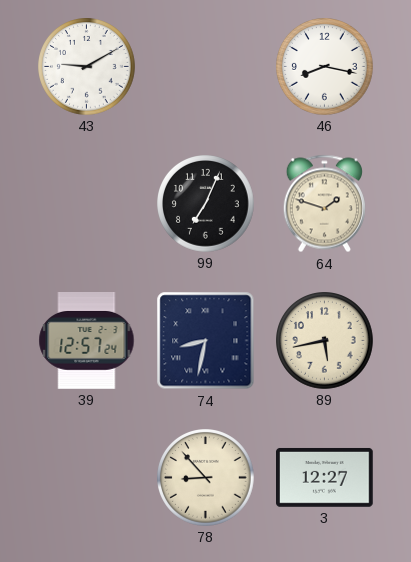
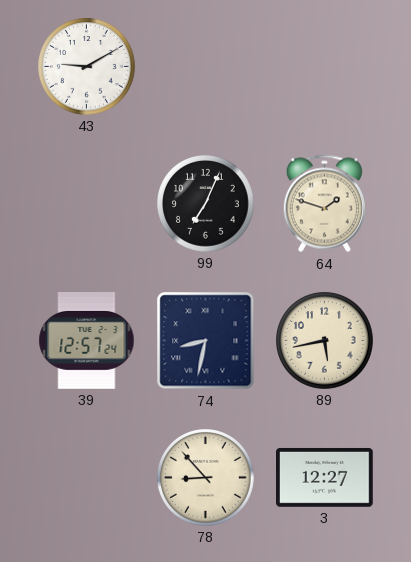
46: 8:17 -> none
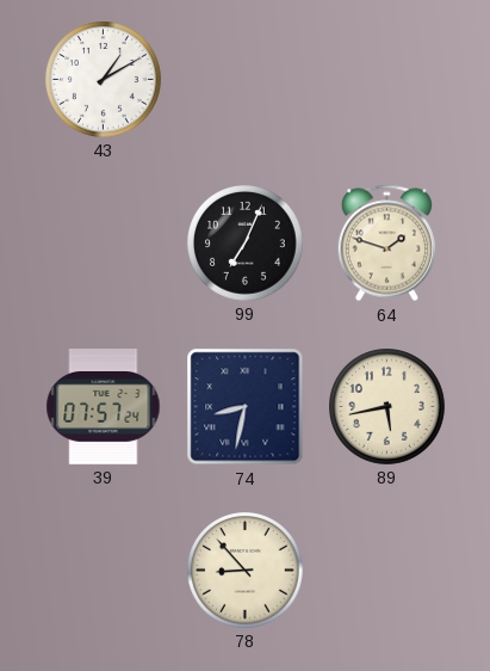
43: 9:10 -> 1:10
39: 12:57 -> 07:57
3: 12:27 -> none
